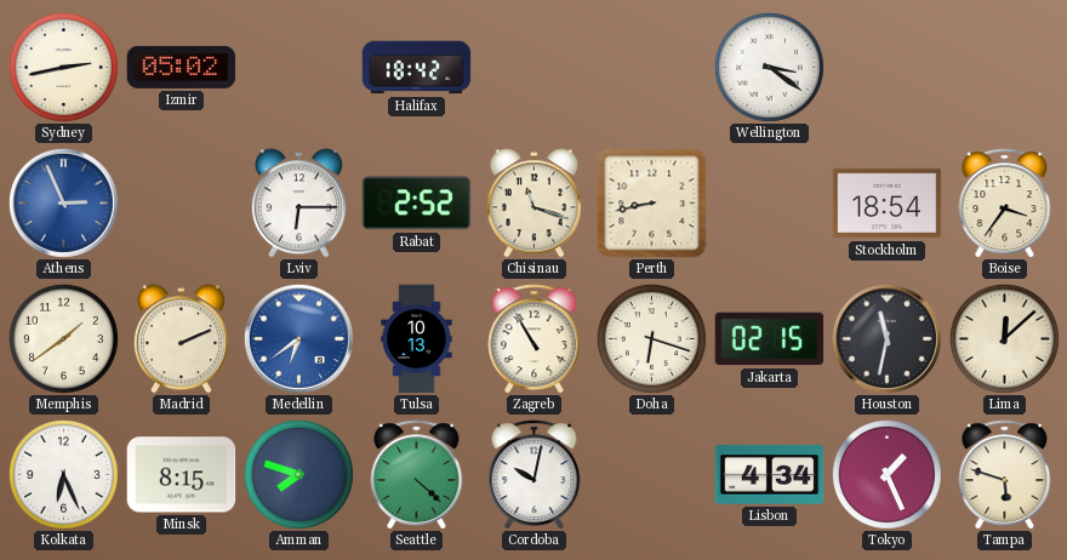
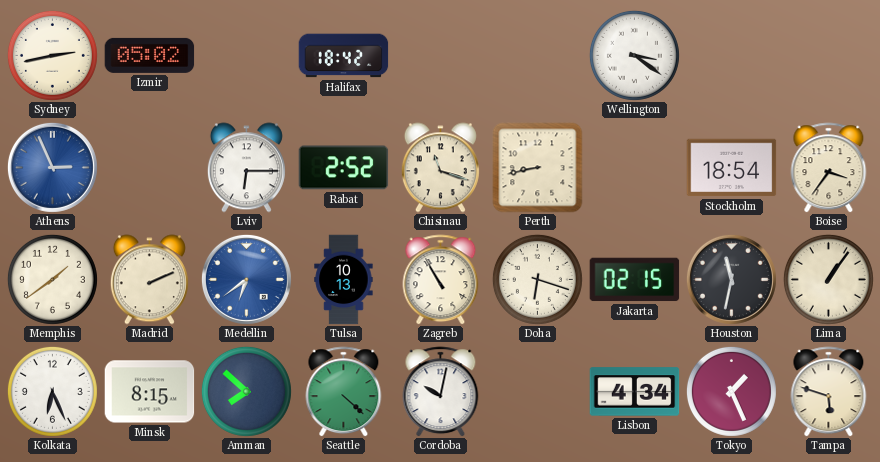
Lima: 12:08 -> 1:06
Amman: 7:48 -> 7:52
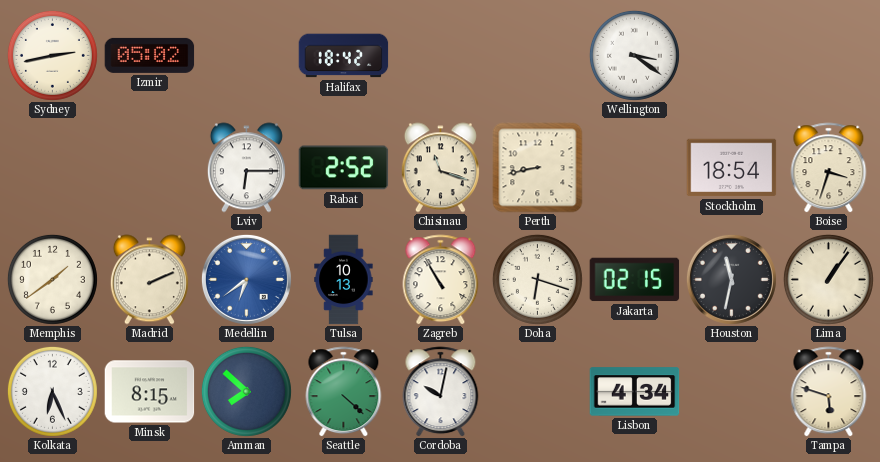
Athens: 2:56 -> none
Boise: 3:36 -> 3:33
Tokyo: 1:26 -> none
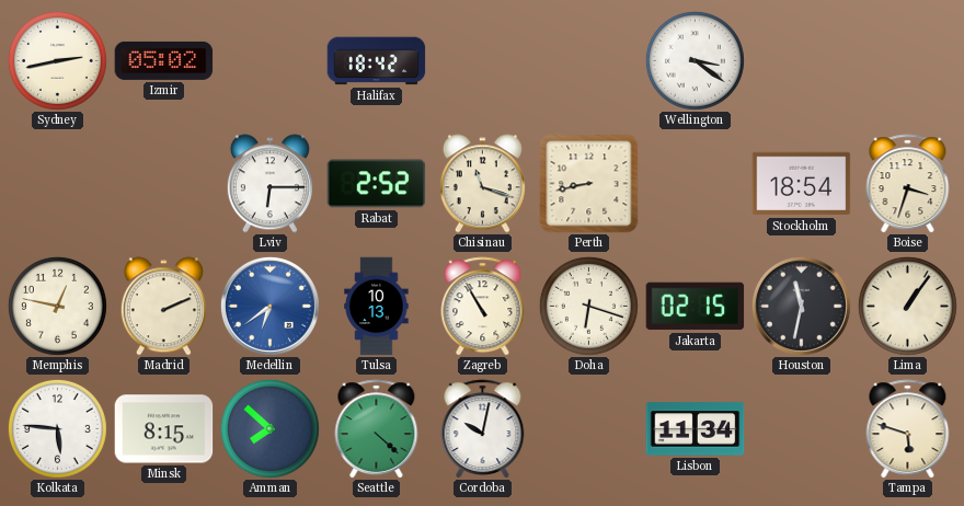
Memphis: 1:39 -> 12:47
Kolkata: 6:26 -> 5:46
Lisbon: 4:34 -> 11:34
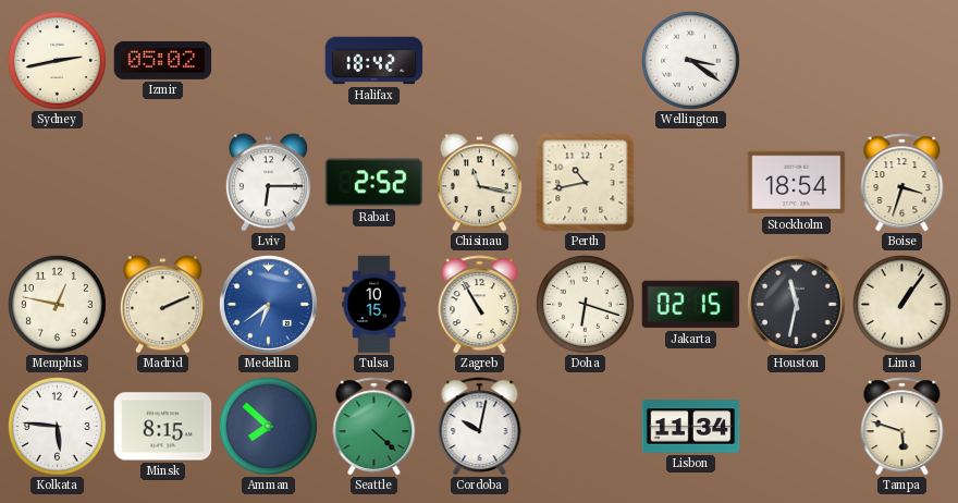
Chisinau: 11:18 -> 11:17
Perth: 8:43 -> 10:43
Tulsa: 10:13 -> 10:15
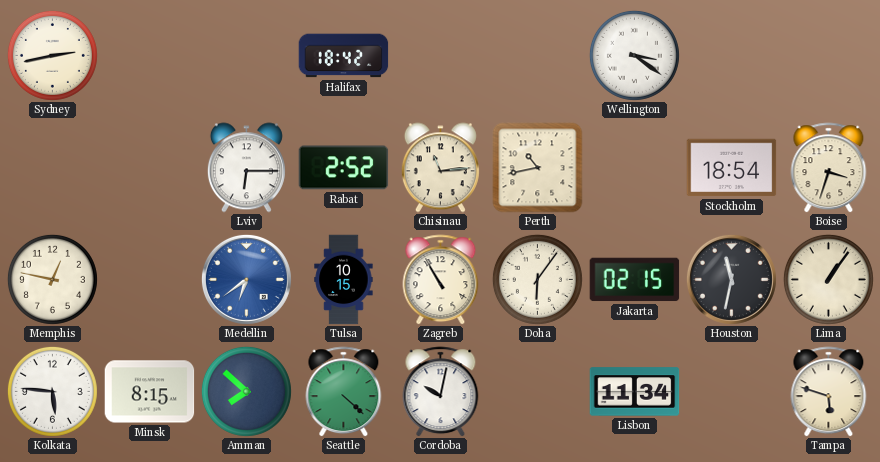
Izmir: 05:02 -> none
Chisinau: 11:17 -> 11:14
Madrid: 2:11 -> none
Doha: 6:18 -> 6:06
